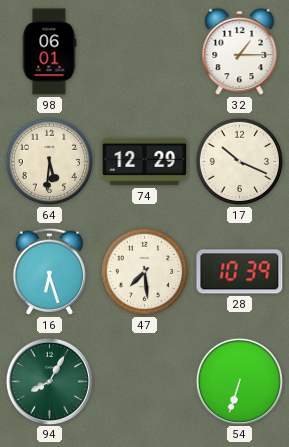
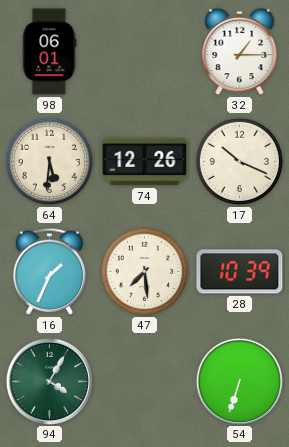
74: 12:29 -> 12:26
16: 6:27 -> 1:34
94: 8:05 -> 4:05
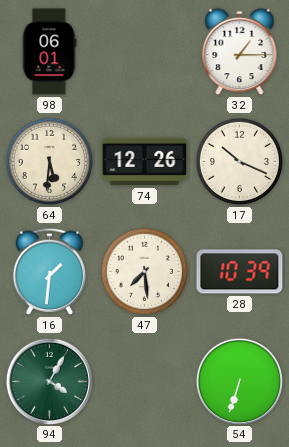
16: 1:34 -> 1:31
